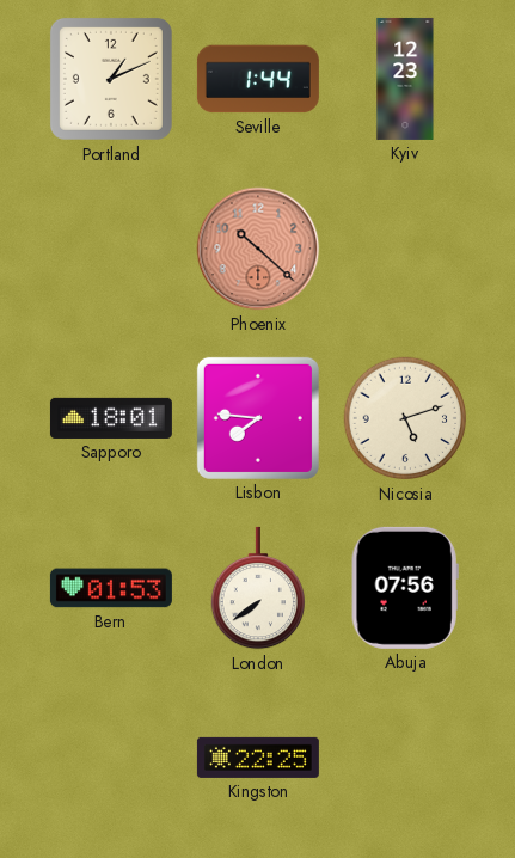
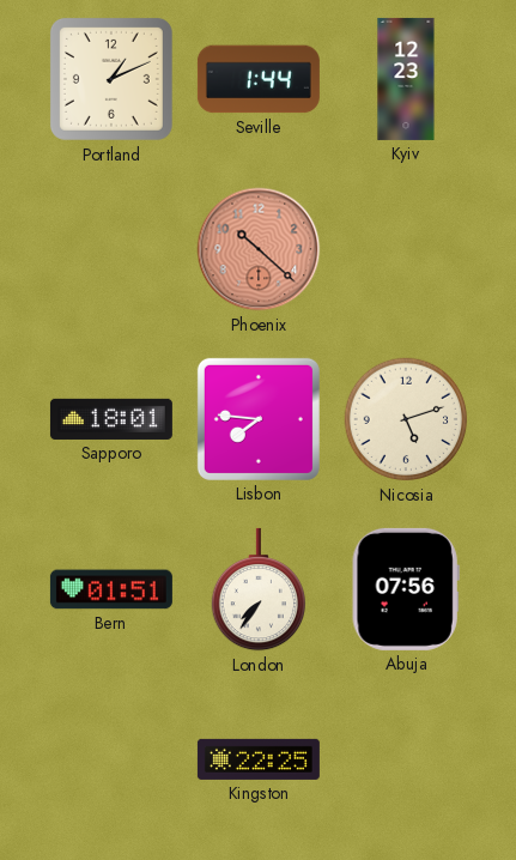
Bern: 01:53 -> 01:51
London: 7:39 -> 7:36
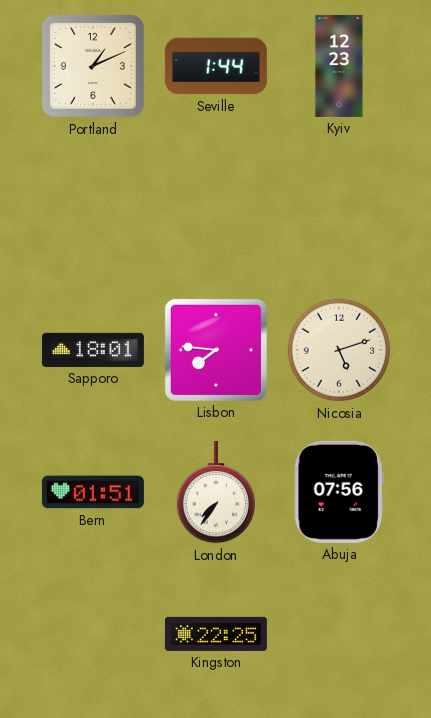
Phoenix: 10:22 -> none
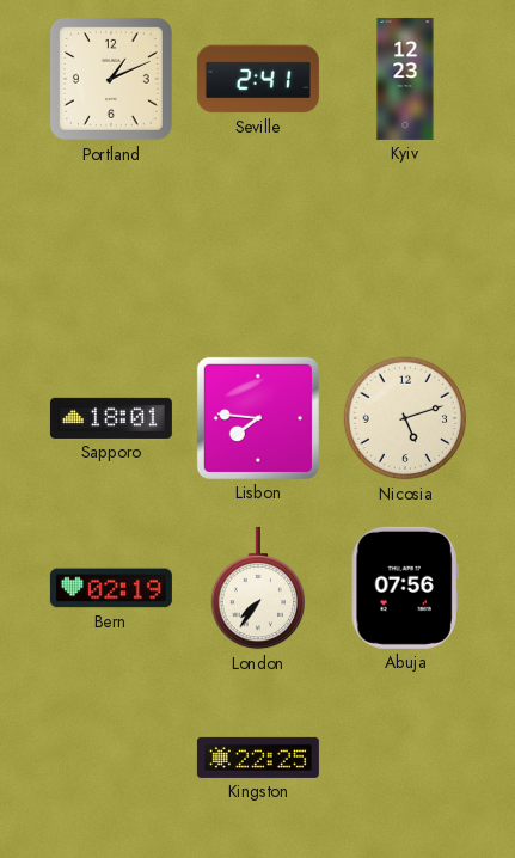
Seville: 1:44 -> 2:41
Bern: 01:51 -> 02:19
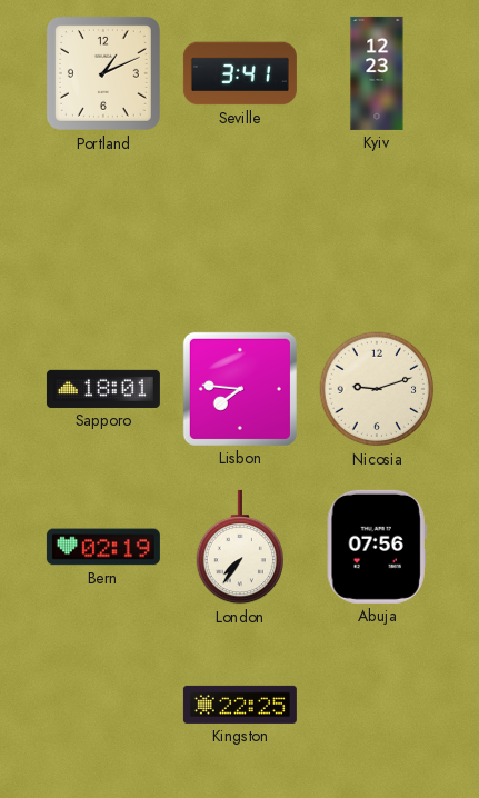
Seville: 2:41 -> 3:41
Nicosia: 5:12 -> 9:12
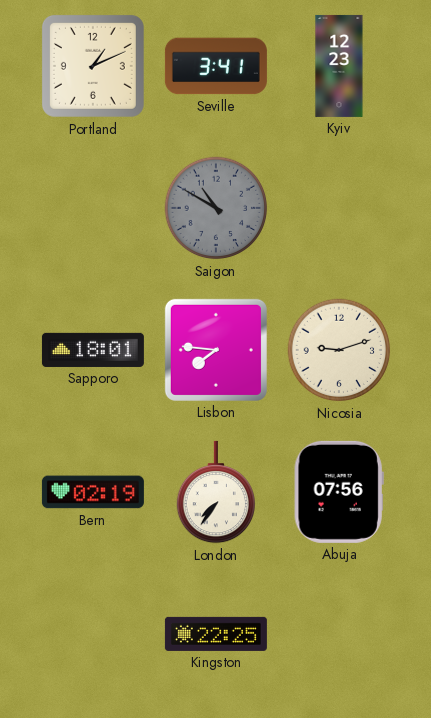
Saigon: none -> 10:50
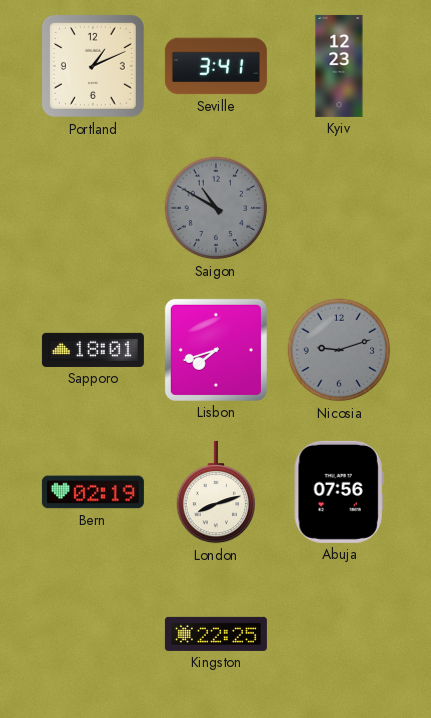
Lisbon: 7:46 -> 7:42
Nicosia dial: cream -> grey
London: 7:36 -> 8:12
